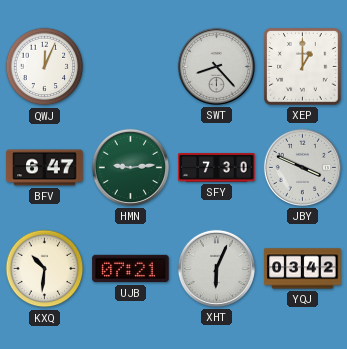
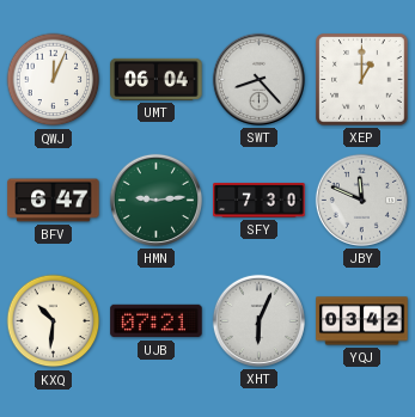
UMT: none -> 06:04
JBY: 3:49 -> 11:49
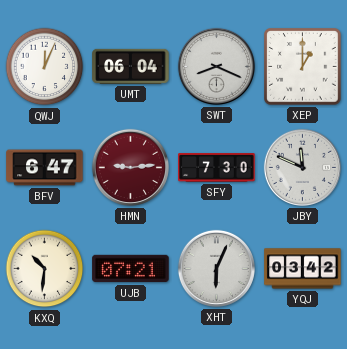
SWT: 8:23 -> 8:19
HMN dial: green -> burgundy
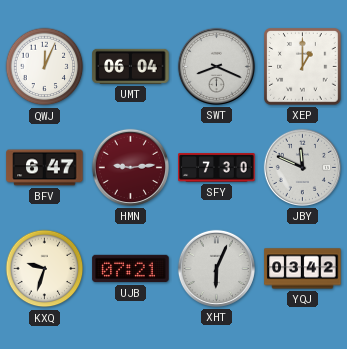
KXQ: 10:31 -> 9:33
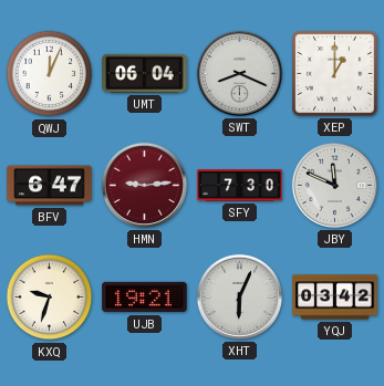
UJB: 07:21 -> 19:21
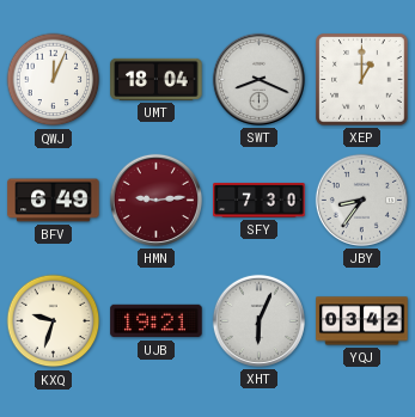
UMT: 06:04 -> 18:04
BFV: 6:47 -> 6:49
JBY: 11:49 -> 8:36
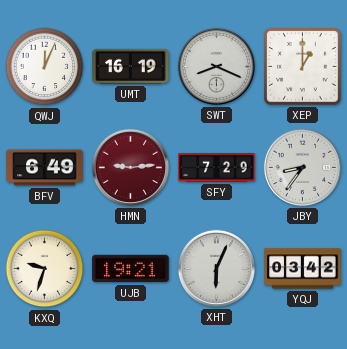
UMT: 18:04 -> 16:19
SFY: 7:30 -> 7:29
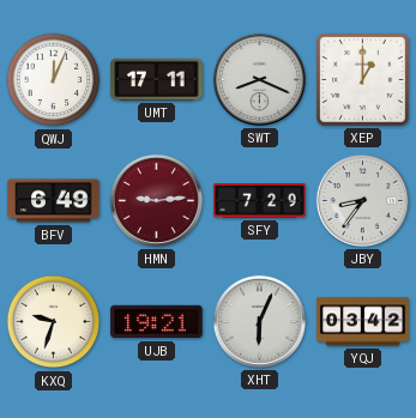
UMT: 16:19 -> 17:11
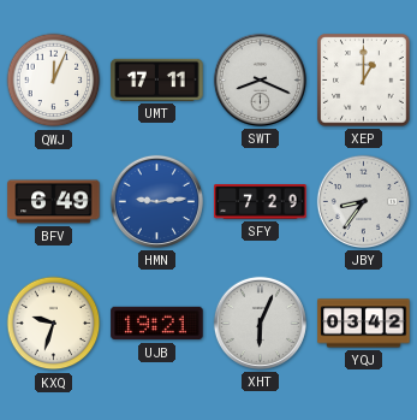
HMN dial: burgundy -> blue
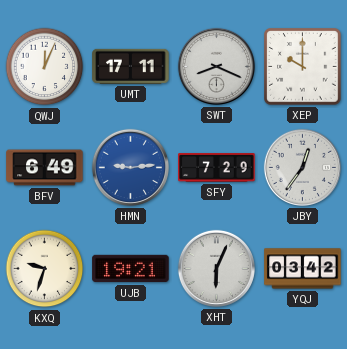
XEP: 1:00 -> 10:00
JBY: 8:36 -> 12:36
